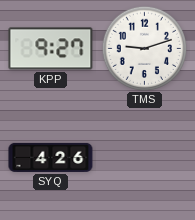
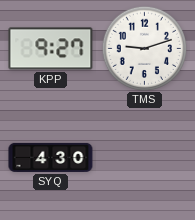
SYQ: 4:26 -> 4:30
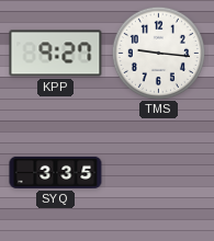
TMS: 9:12 -> 9:16
SYQ: 4:30 -> 3:35
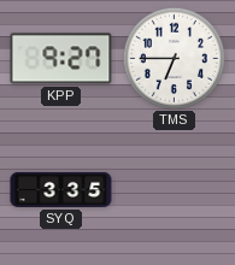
TMS: 9:16 -> 6:45
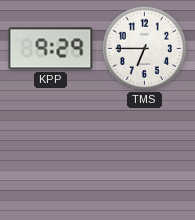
KPP: 9:27 -> 9:29
SYQ: 3:35 -> none
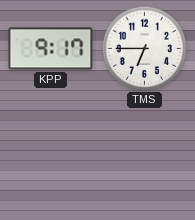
KPP: 9:29 -> 9:17
